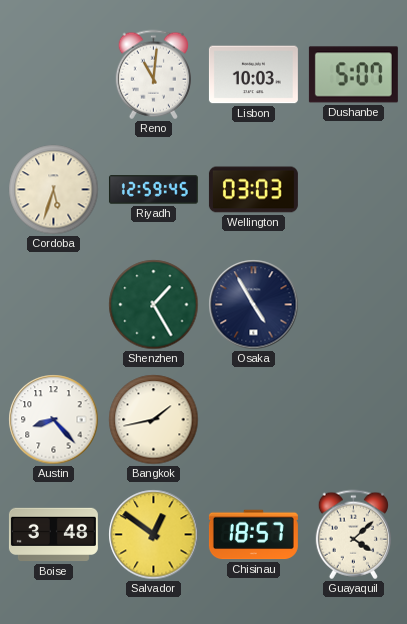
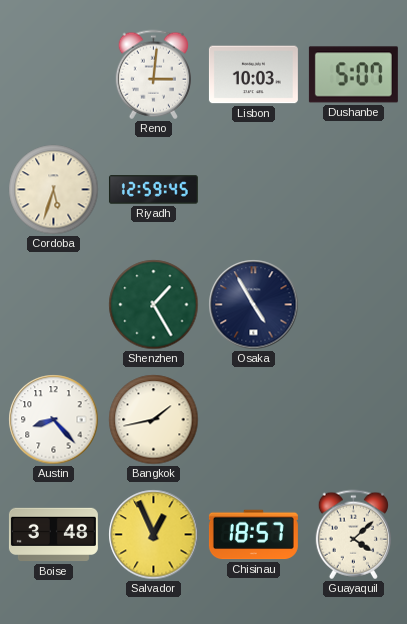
Reno: 11:01 -> 3:01
Wellington: 03:03 -> none
Salvador: 12:51 -> 12:56
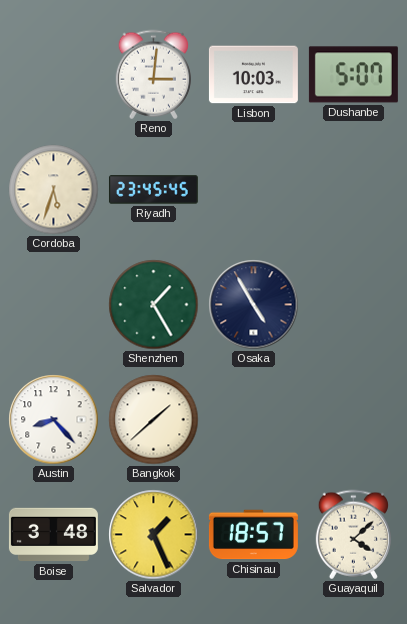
Riyadh: 12:59 -> 23:45
Bangkok: 1:43 -> 1:38
Salvador: 12:56 -> 1:26
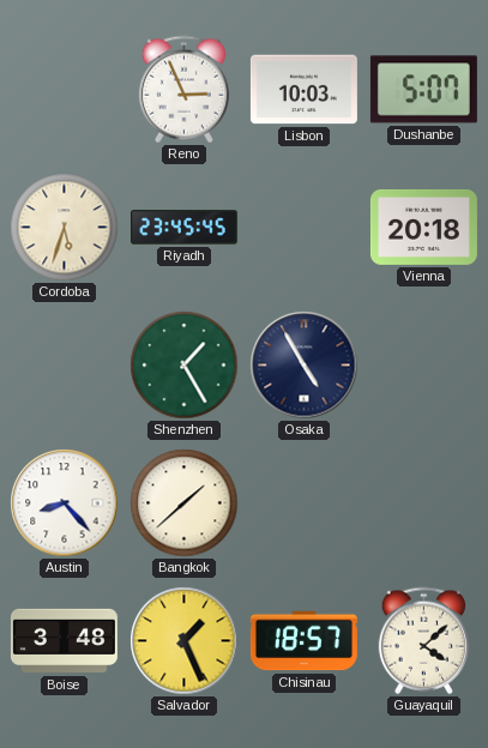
Reno: 3:01 -> 2:56
Vienna: none -> 20:18
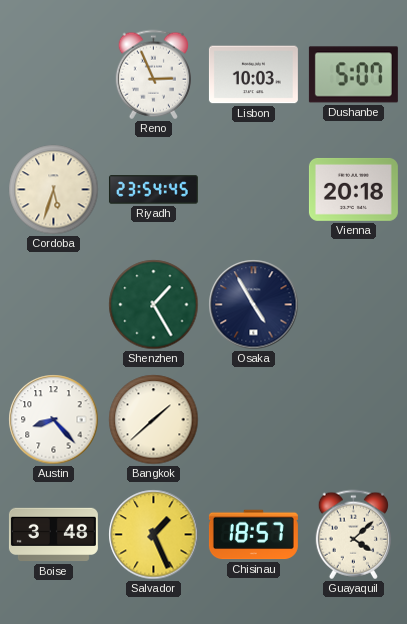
Riyadh: 23:45 -> 23:54
